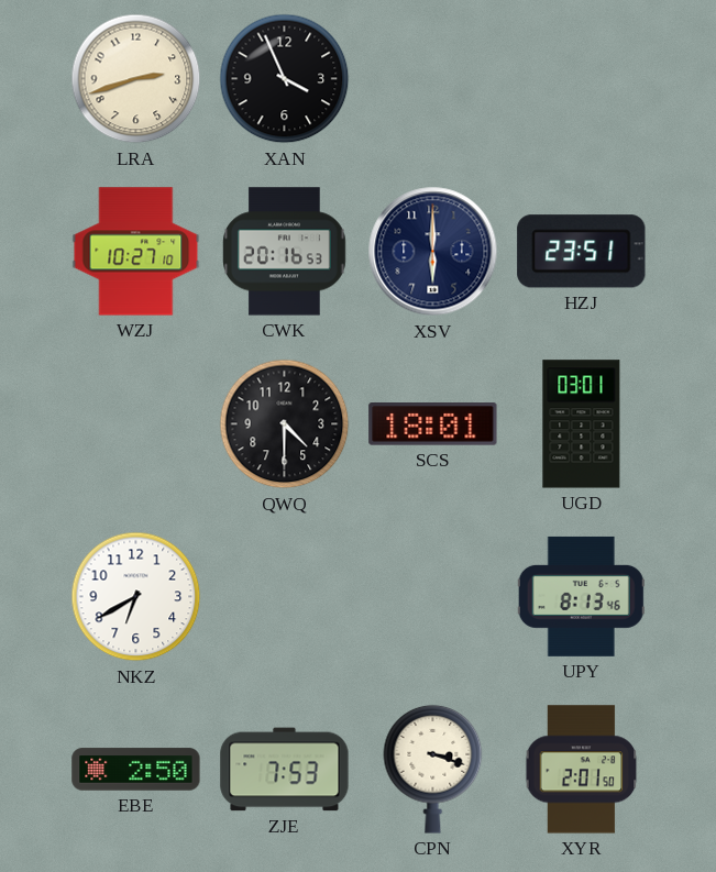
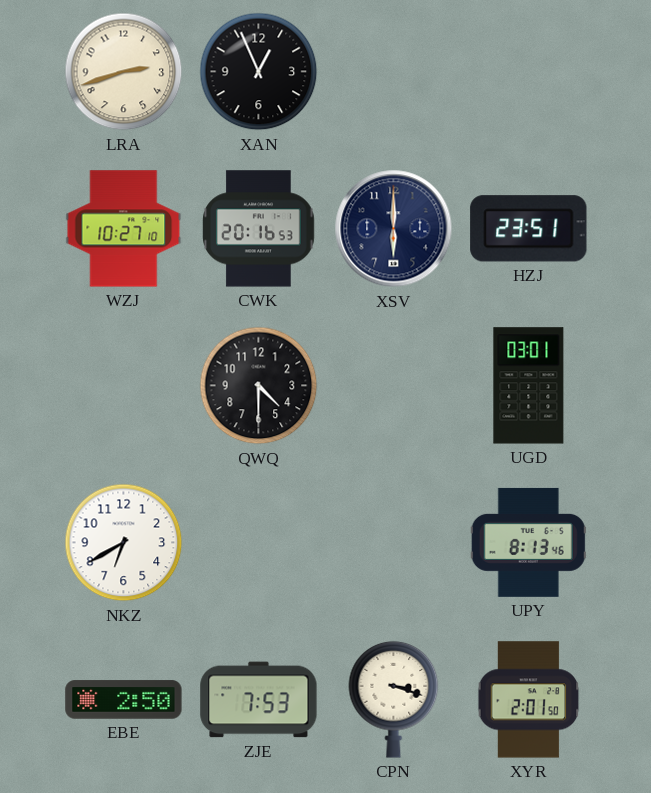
XAN: 3:56 -> 12:56
SCS: 18:01 -> none
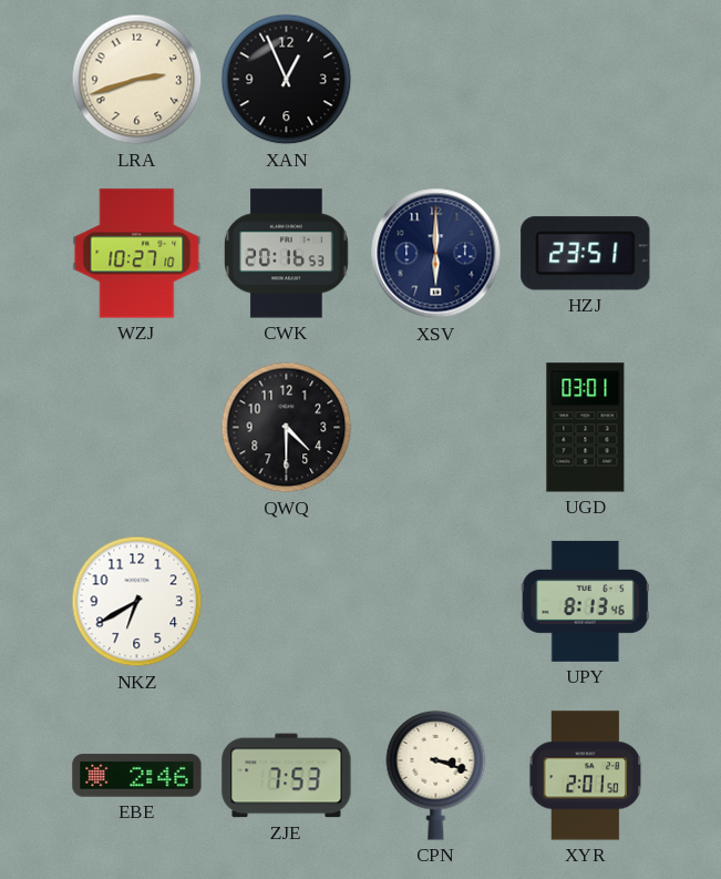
EBE: 2:50 -> 2:46
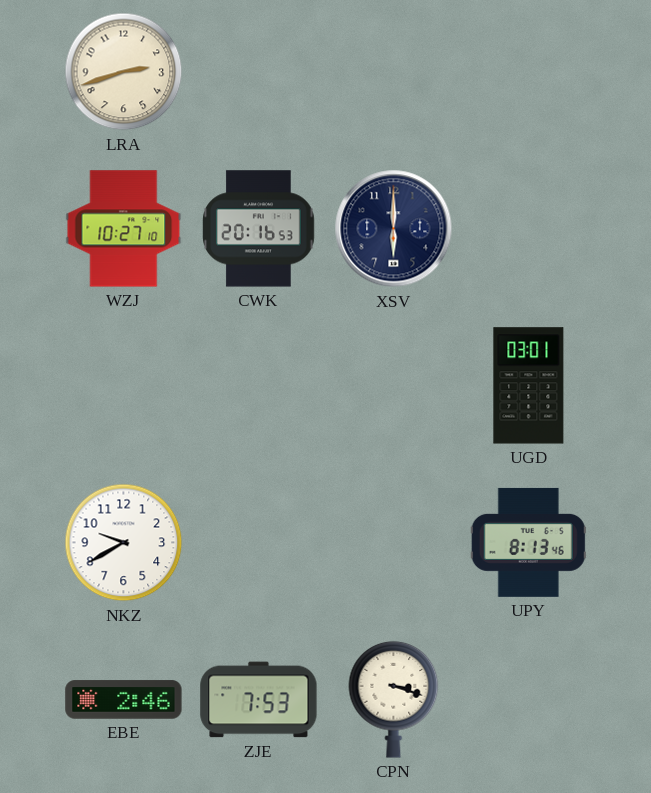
XAN: 12:56 -> none
HZJ: 23:51 -> none
QWQ: 4:30 -> none
NKZ: 6:40 -> 9:40
XYR: 2:01 -> none
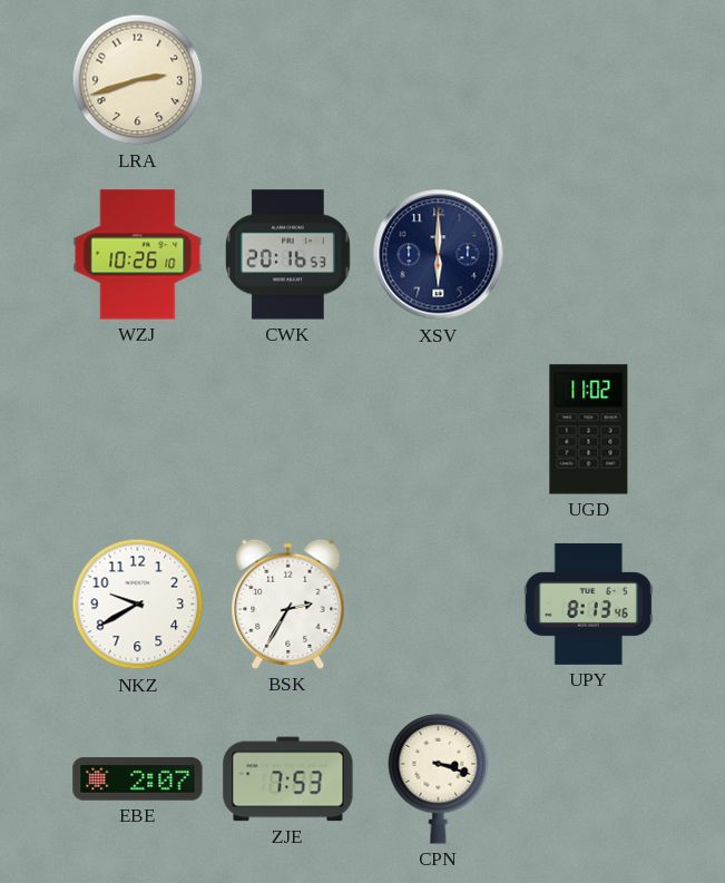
WZJ: 10:27 -> 10:26
UGD: 03:01 -> 11:02
BSK: none -> 2:35
EBE: 2:46 -> 2:07
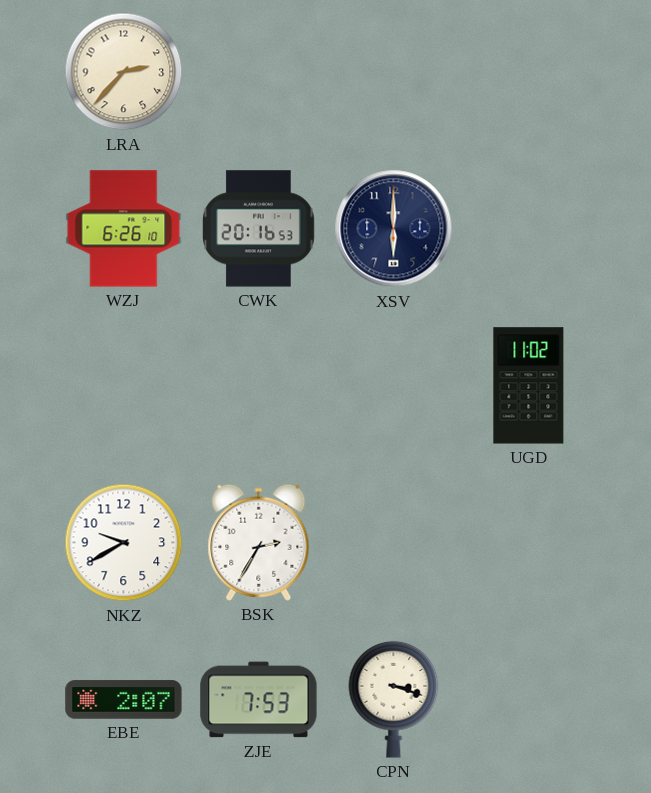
LRA: 2:42 -> 2:37
WZJ: 10:26 -> 6:26
UPY: 8:13 -> none
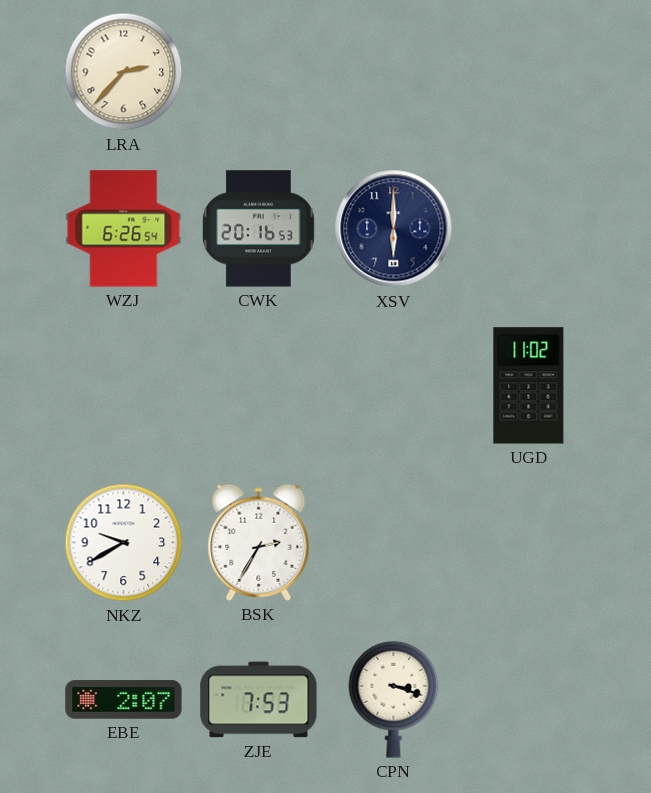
WZJ: 6:26:10 -> 6:26:54
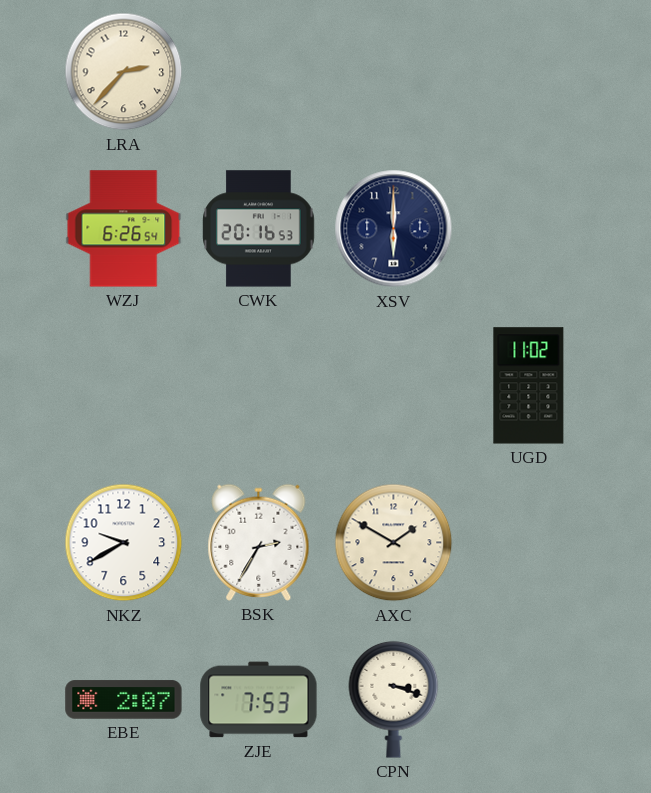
AXC: none -> 1:50
